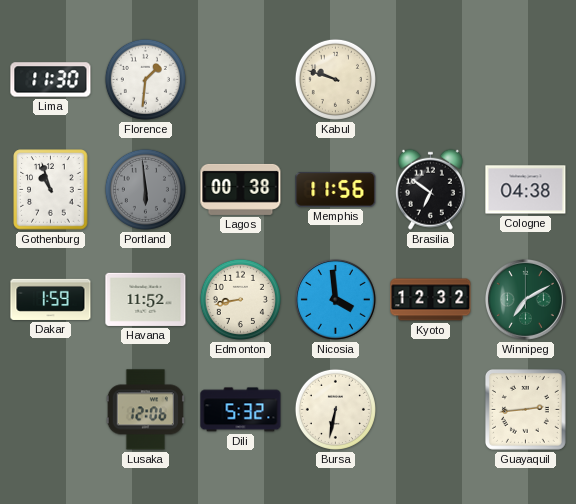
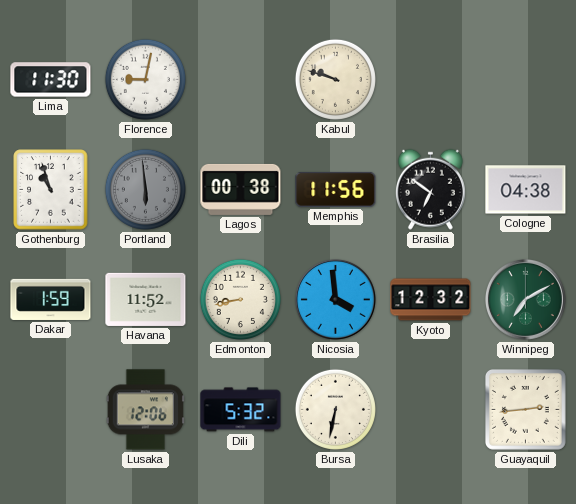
Florence: 1:31 -> 9:02
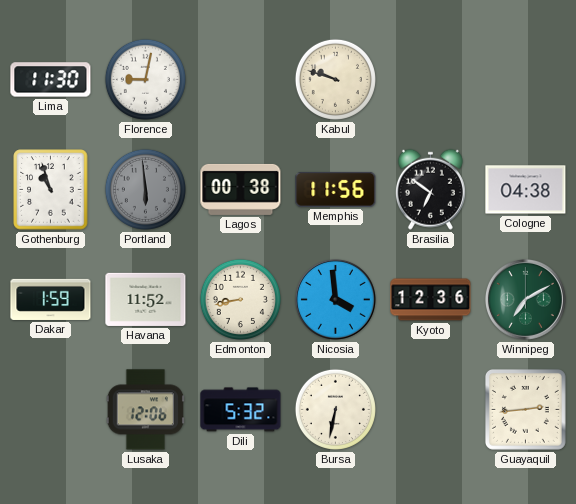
Kyoto: 12:32 -> 12:36
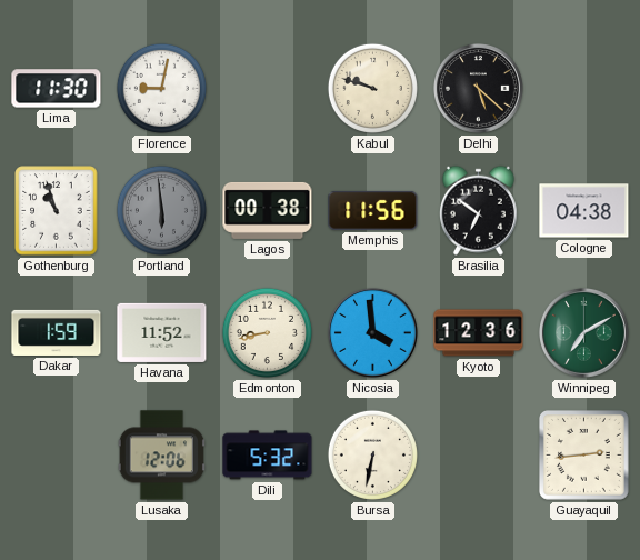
Delhi: none -> 5:22
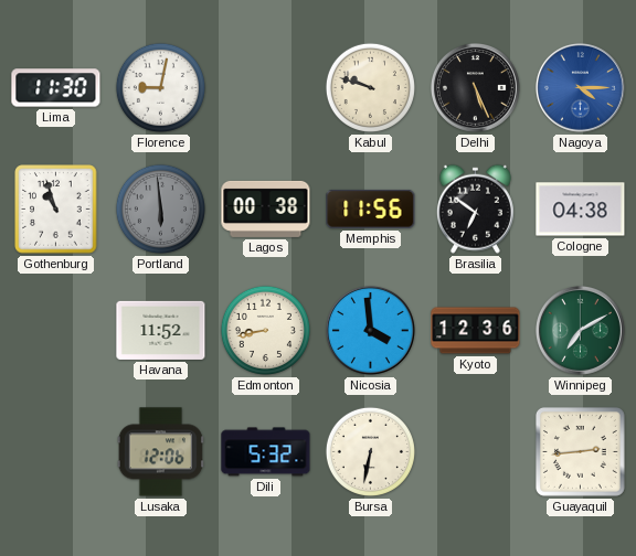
Delhi: 5:22 -> 5:26
Nagoya: none -> 4:15
Dakar: 1:59 -> none
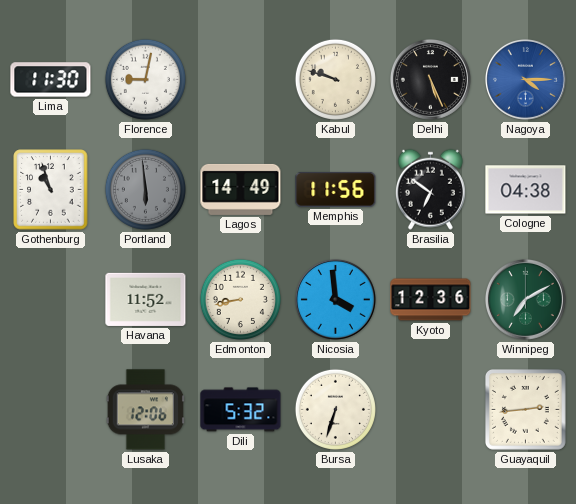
Lagos: 00:38 -> 14:49
Bursa: 6:32 -> 6:33
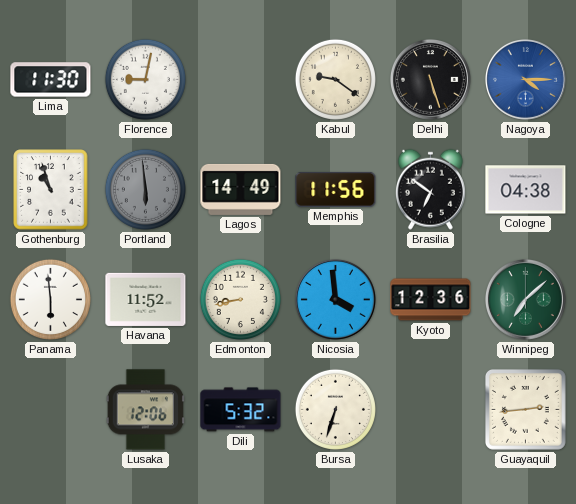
Kabul: 9:48 -> 9:21
Delhi: 5:26 -> 5:27
Panama: none -> 5:59
Winnipeg: 7:10 -> 7:08
